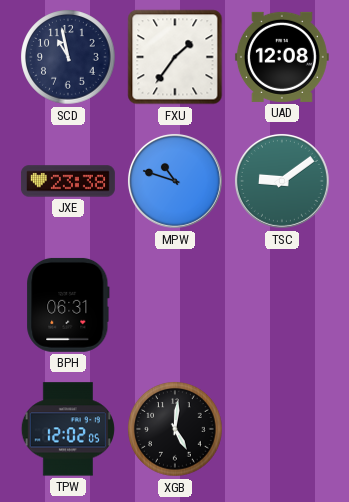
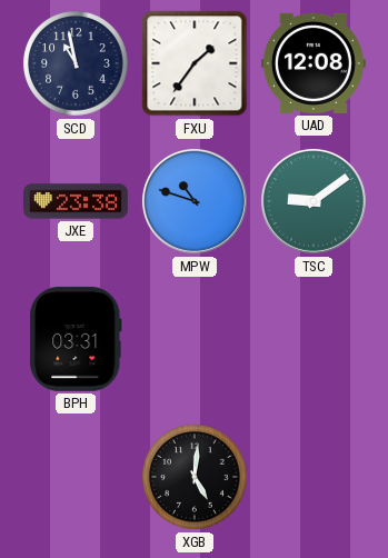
BPH: 06:31 -> 03:31
TPW: 12:02 -> none
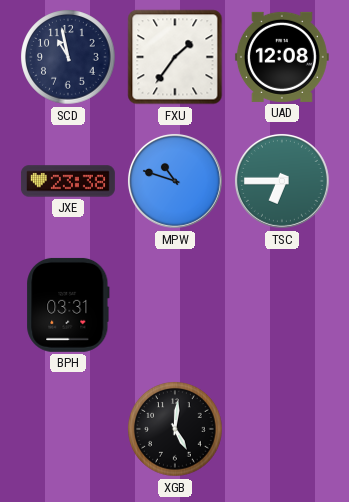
TSC: 9:09 -> 6:45
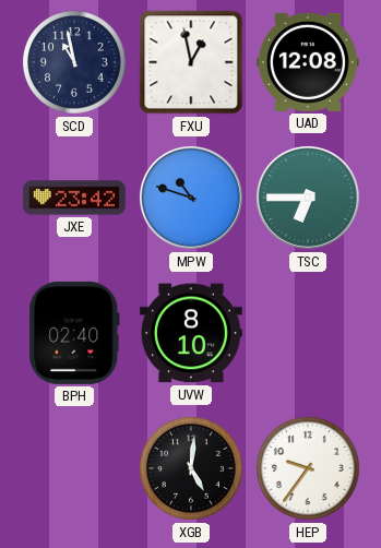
FXU: 1:36 -> 12:58
JXE: 23:38 -> 23:42
BPH: 03:31 -> 02:40
UVW: none -> 8:10
HEP: none -> 9:36
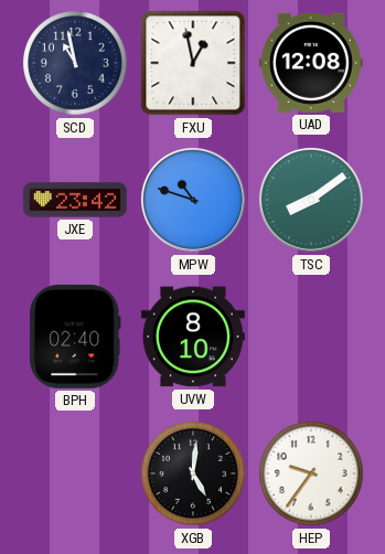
TSC: 6:45 -> 8:09
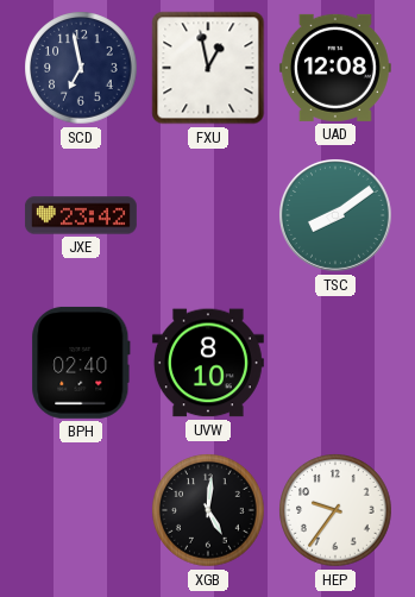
SCD: 10:58 -> 6:58
MPW: 10:48 -> none
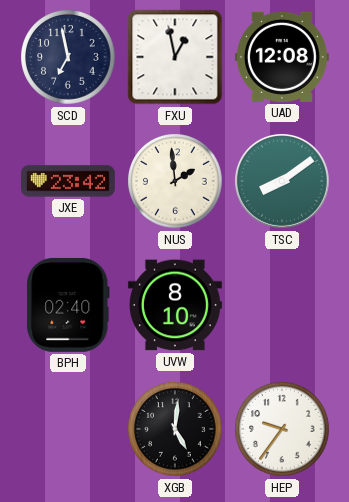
NUS: none -> 1:59
